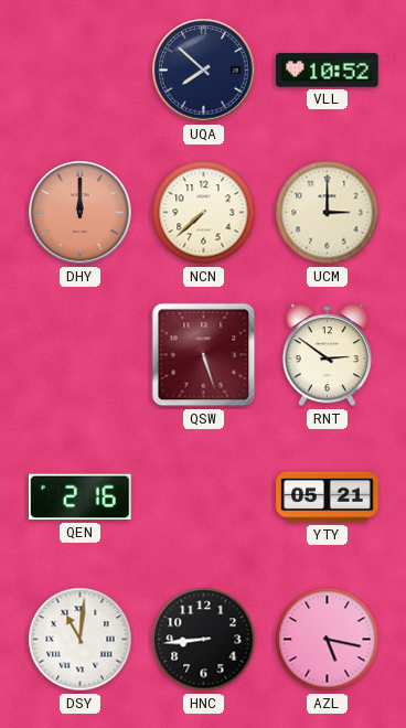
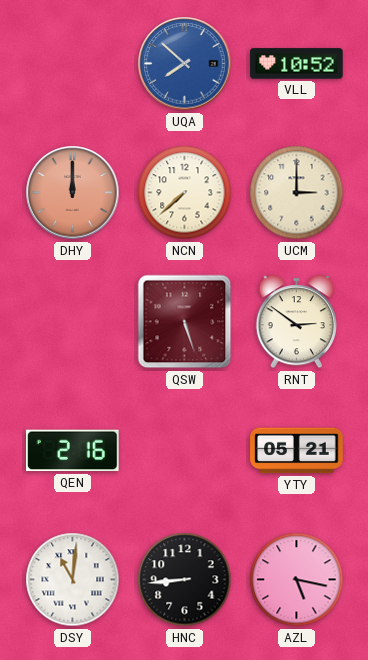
UQA dial: navy -> blue
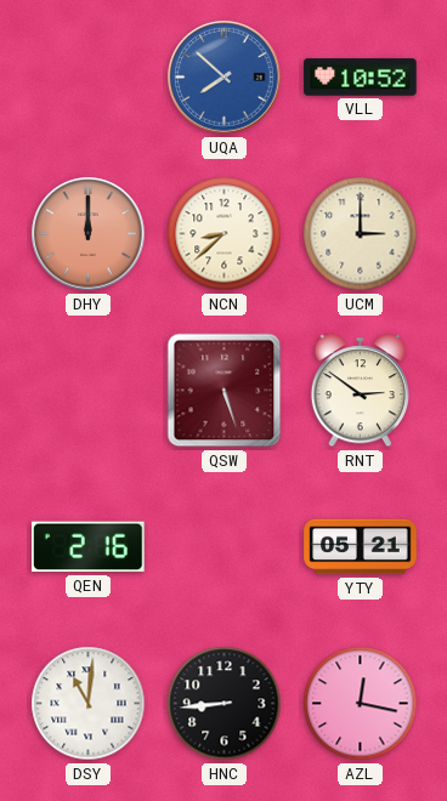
NCN: 7:38 -> 8:38
AZL: 5:17 -> 12:17
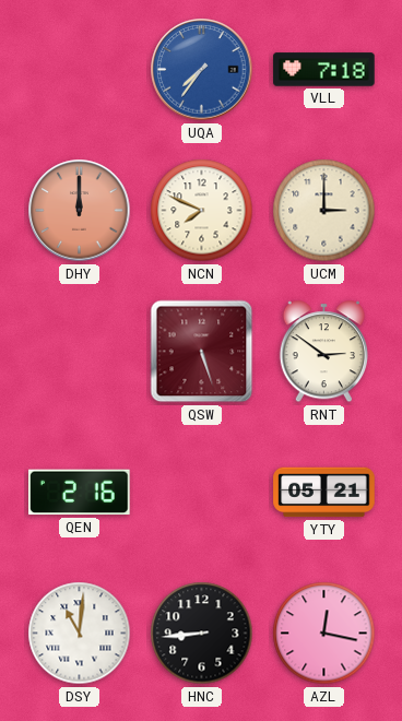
UQA: 7:52 -> 7:36
VLL: 10:52 -> 7:18
NCN: 8:38 -> 7:49
